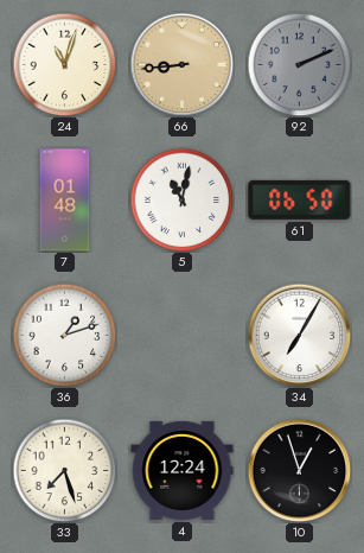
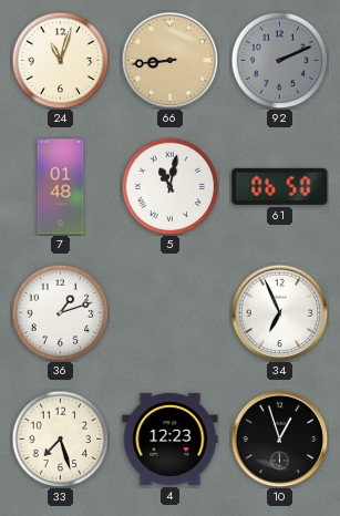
34: 7:05 -> 6:56
4: 12:24 -> 12:23
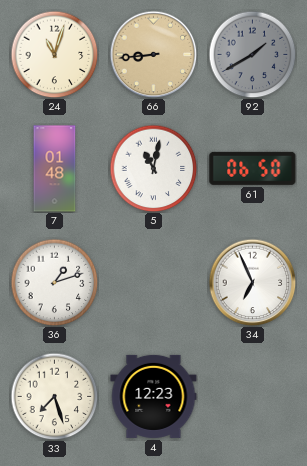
92: 2:11 -> 1:40
10: 12:57 -> none
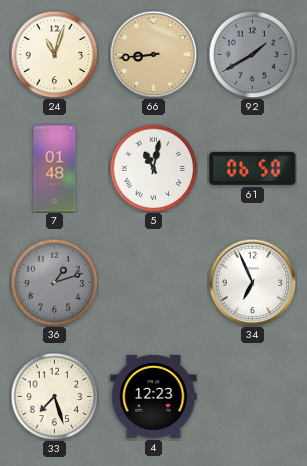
36 dial: white -> grey
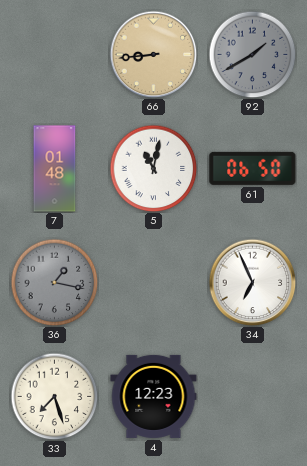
24: 11:03 -> none
36: 1:12 -> 1:17
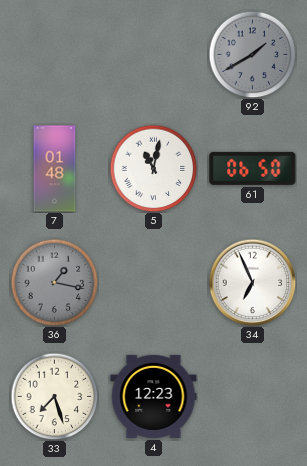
66: 8:44 -> none
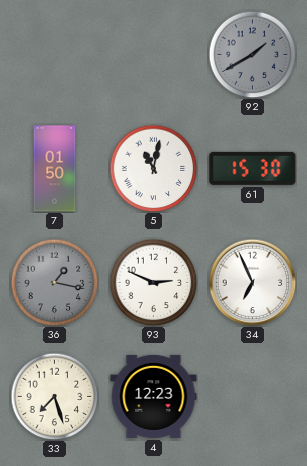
7: 01:48 -> 01:50
61: 06:50 -> 15:30
93: none -> 2:49
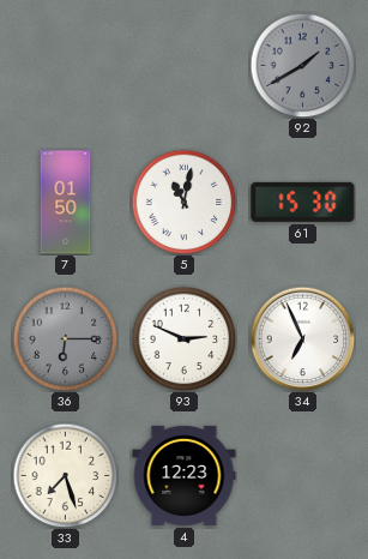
36: 1:17 -> 6:15
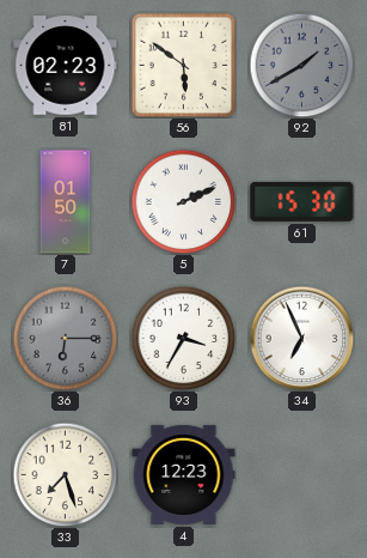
81: none -> 02:23
56: none -> 5:51
5: 11:02 -> 2:11
93: 2:49 -> 3:35
